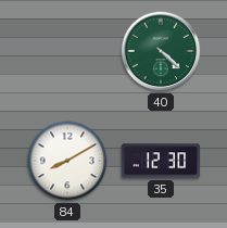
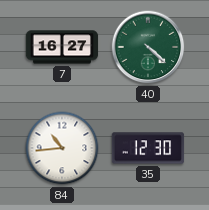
7: none -> 16:27
84: 8:10 -> 10:44
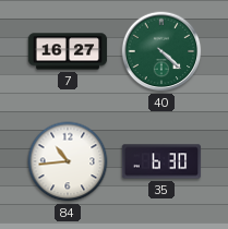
35: 12:30 -> 6:30
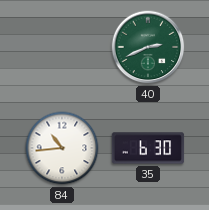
7: 16:27 -> none
40: 4:22 -> 2:41
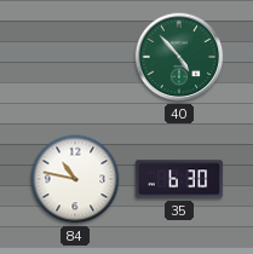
40: 2:41 -> 4:53
84: 10:44 -> 10:47
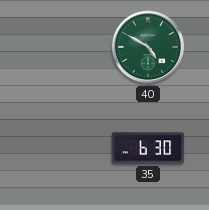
40: 4:53 -> 4:50
84: 10:47 -> none
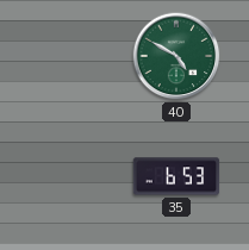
35: 6:30 -> 6:53
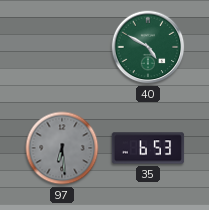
97: none -> 6:29
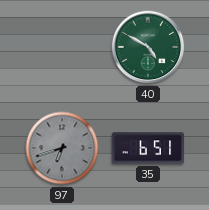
97: 6:29 -> 6:42
35: 6:53 -> 6:51
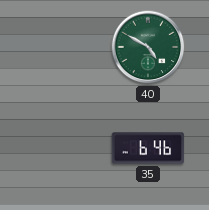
97: 6:42 -> none
35: 6:51 -> 6:46
